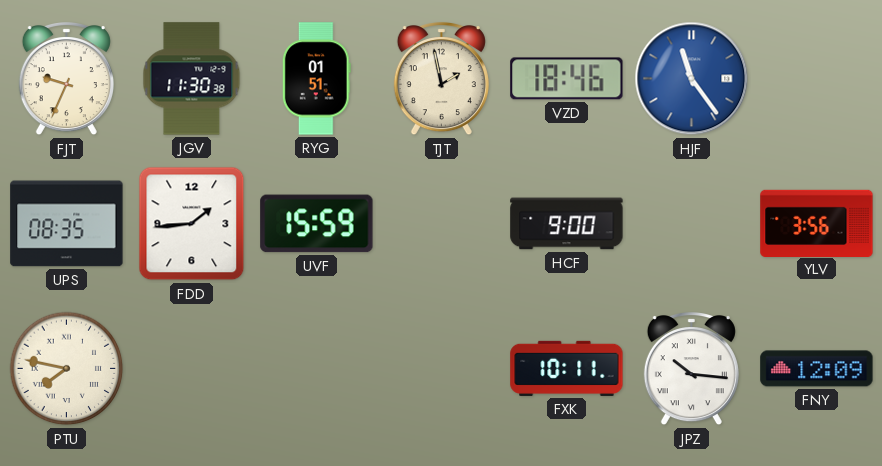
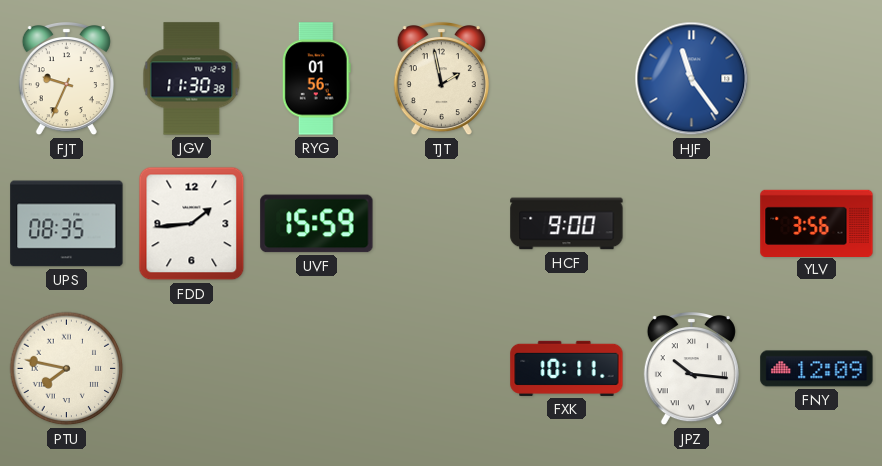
RYG: 01:51 -> 01:56
VZD: 18:46 -> none
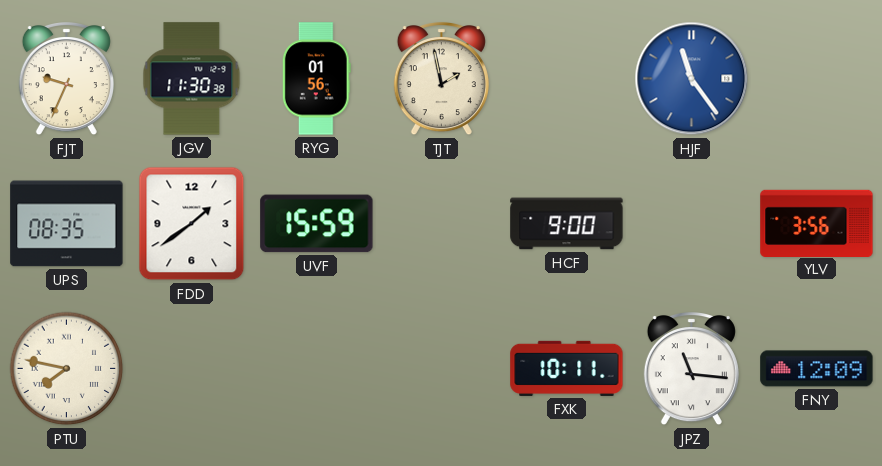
FDD: 1:44 -> 1:39
JPZ: 10:16 -> 11:16
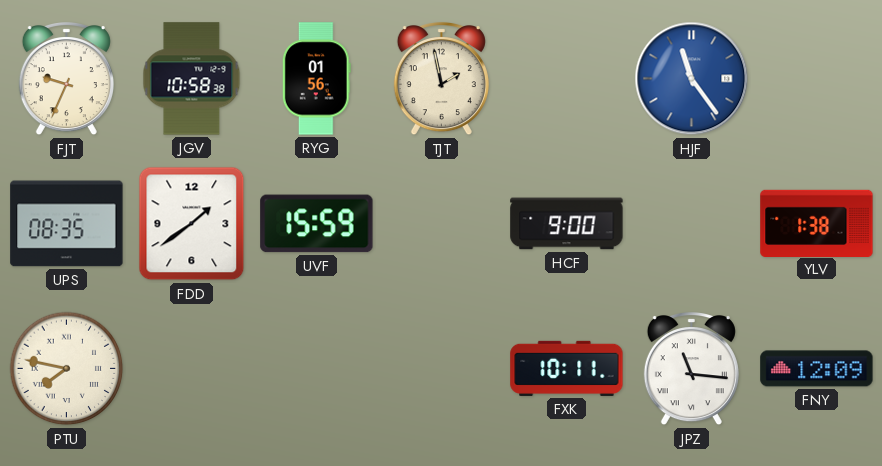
JGV: 11:30 -> 10:58
YLV: 3:56 -> 1:38
